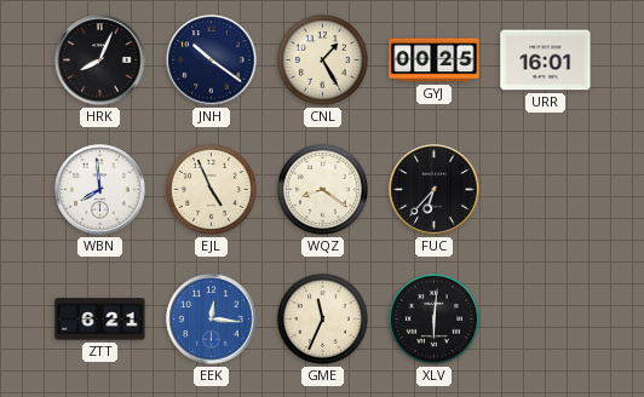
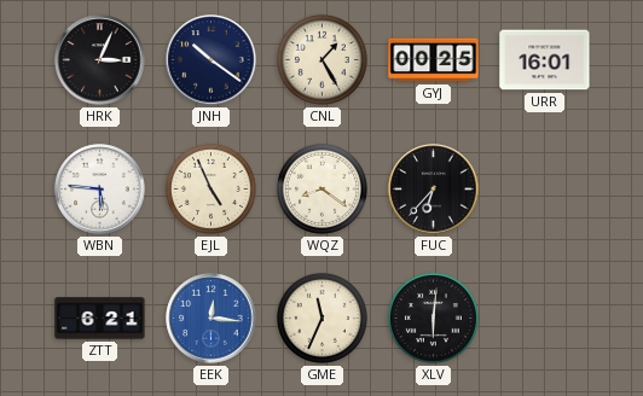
HRK: 8:04 -> 3:04
WBN: 7:59 -> 5:46
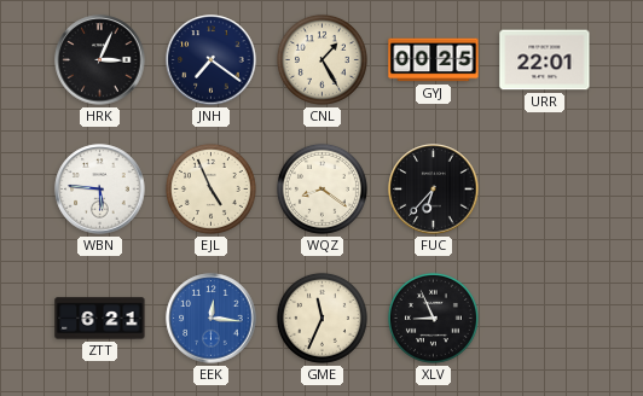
JNH: 10:21 -> 7:21
URR: 16:01 -> 22:01
XLV: 6:01 -> 8:56
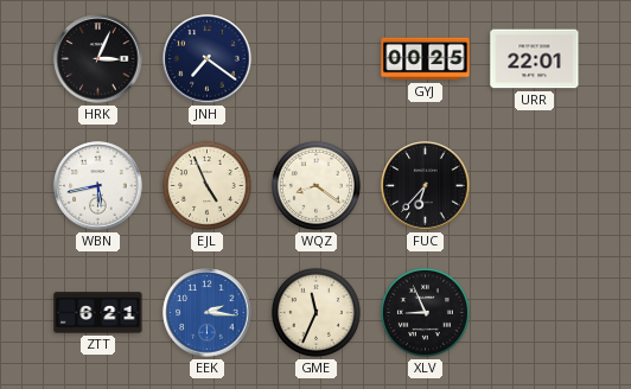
CNL: 1:25 -> none
WBN: 5:46 -> 5:43
EEK: 12:16 -> 2:16
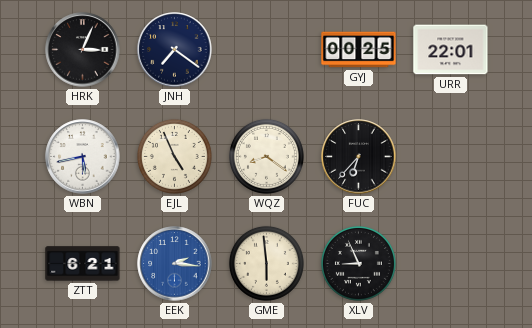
GME: 11:34 -> 5:59
